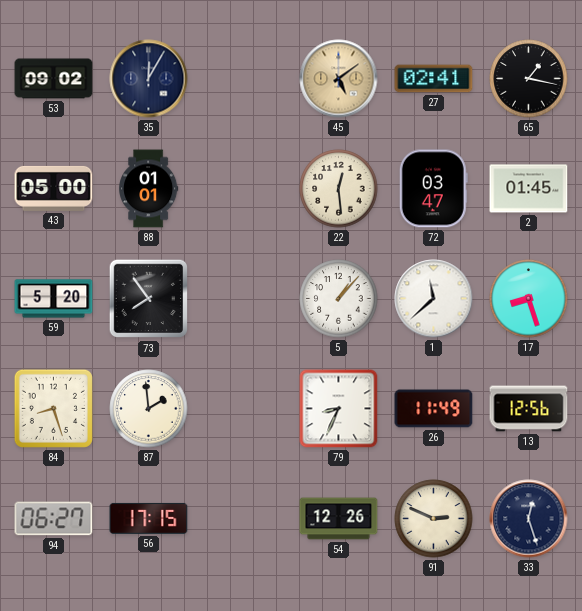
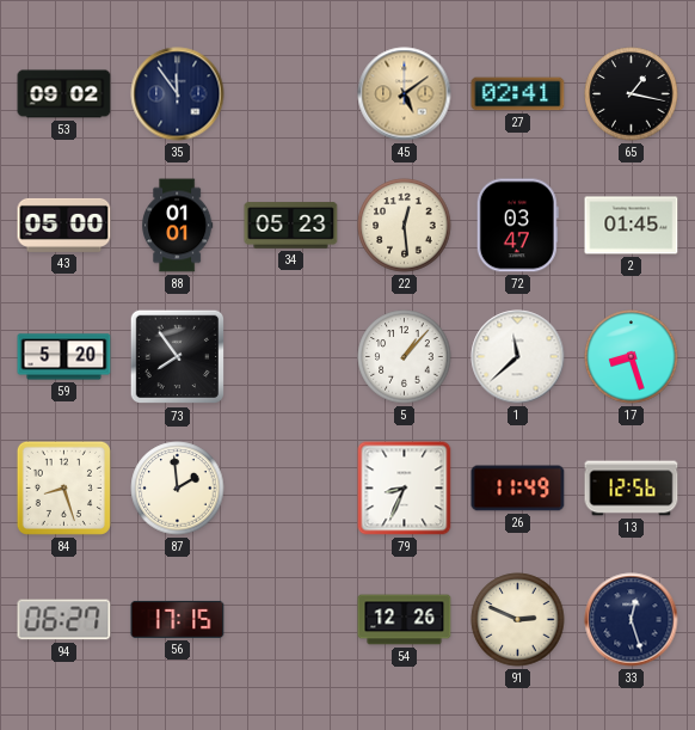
35: 12:05 -> 11:54
34: none -> 05:23
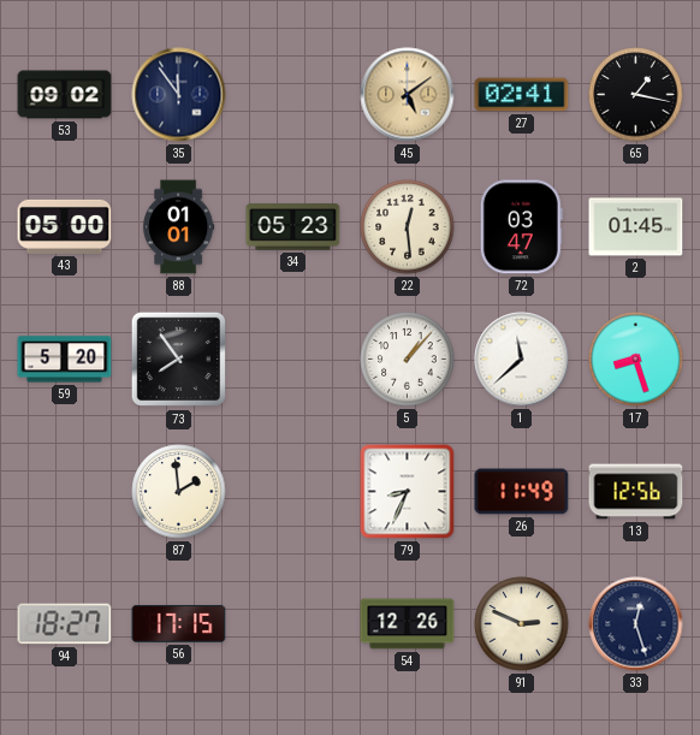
84: 8:27 -> none
94: 06:27 -> 18:27
